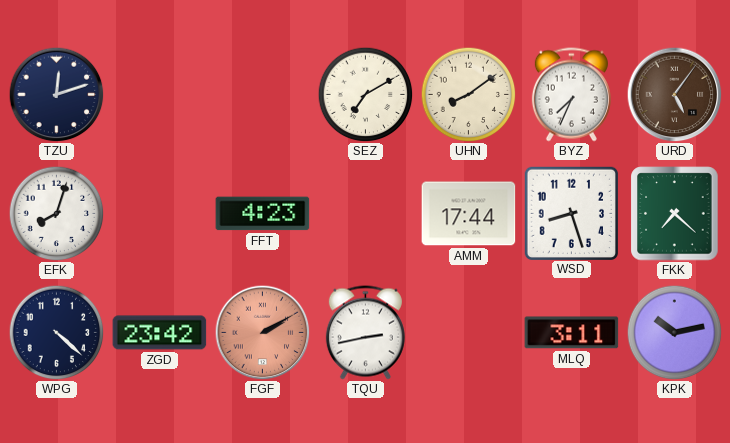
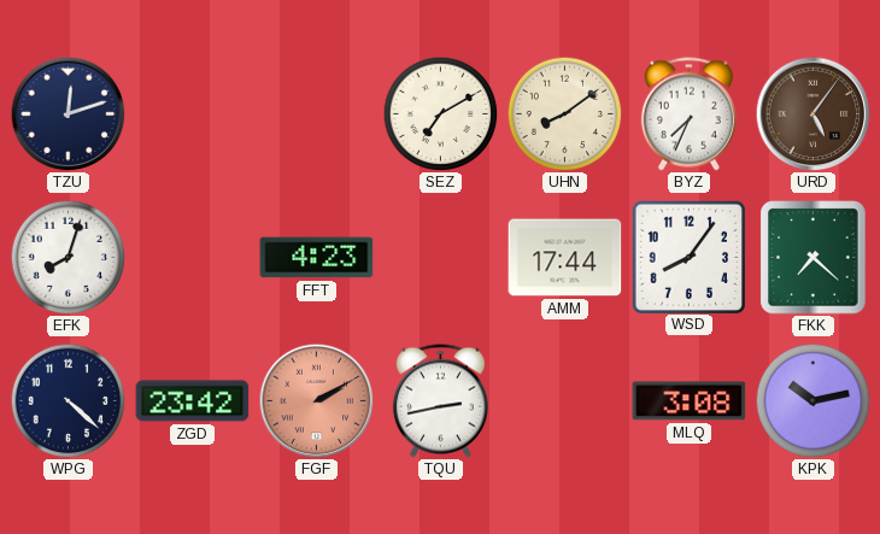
WSD: 8:27 -> 8:06
MLQ: 3:11 -> 3:08
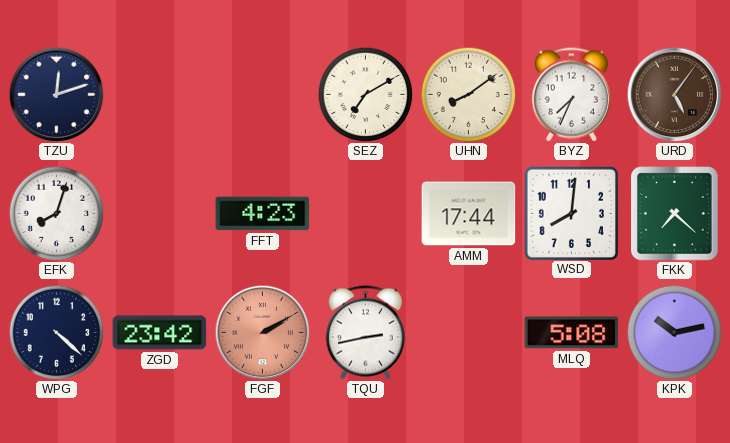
WSD: 8:06 -> 8:01
MLQ: 3:08 -> 5:08
